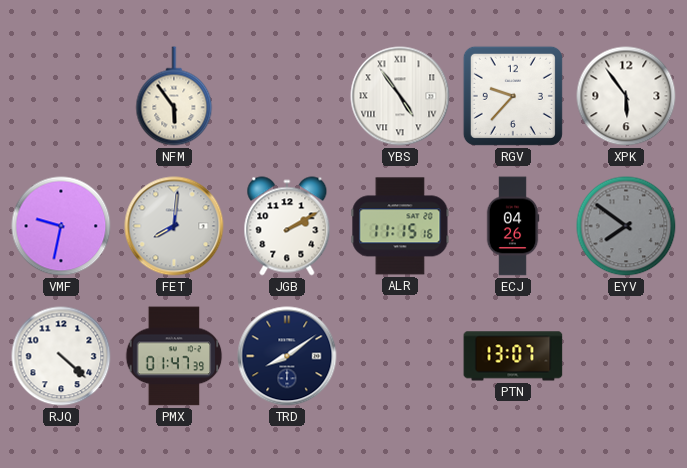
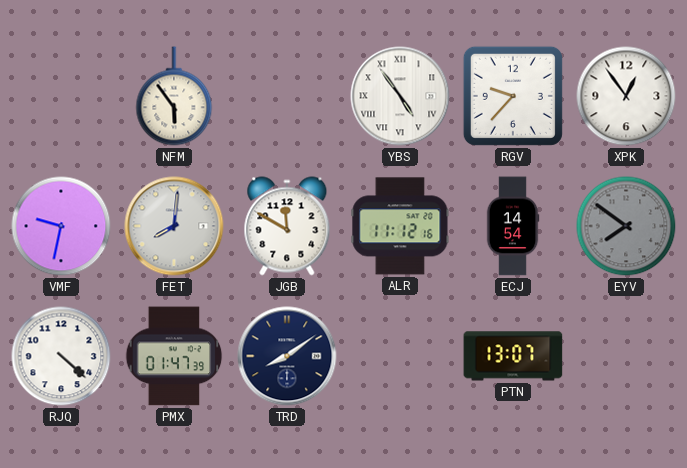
XPK: 5:54 -> 12:54
JGB: 2:10 -> 11:50
ALR: 11:15 -> 11:12
ECJ: 04:26 -> 14:54
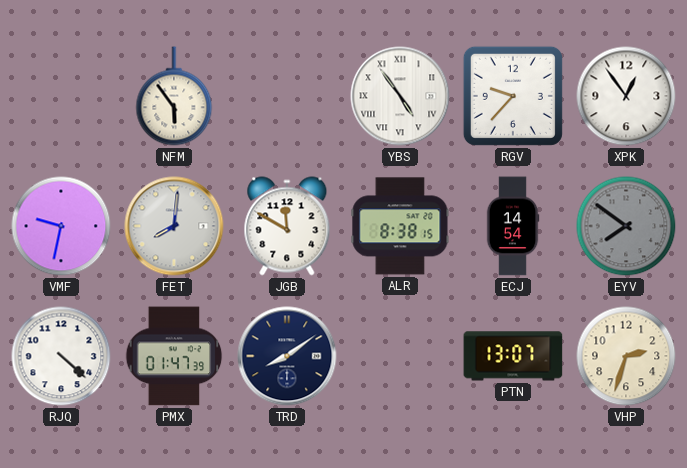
ALR: 11:12 -> 8:38
VHP: none -> 2:33
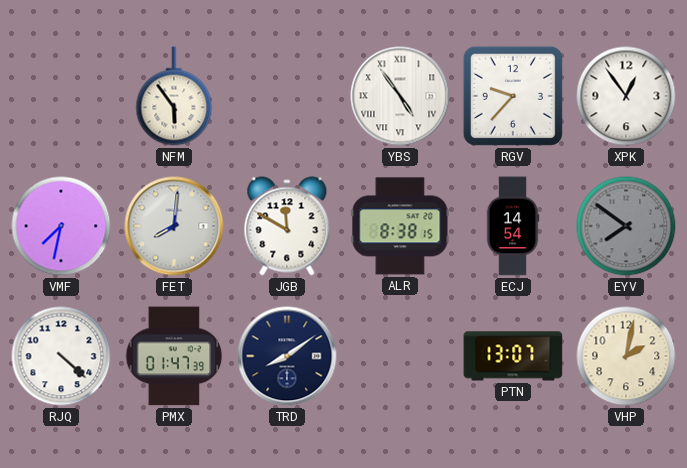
VMF: 9:32 -> 7:32
VHP: 2:33 -> 2:02
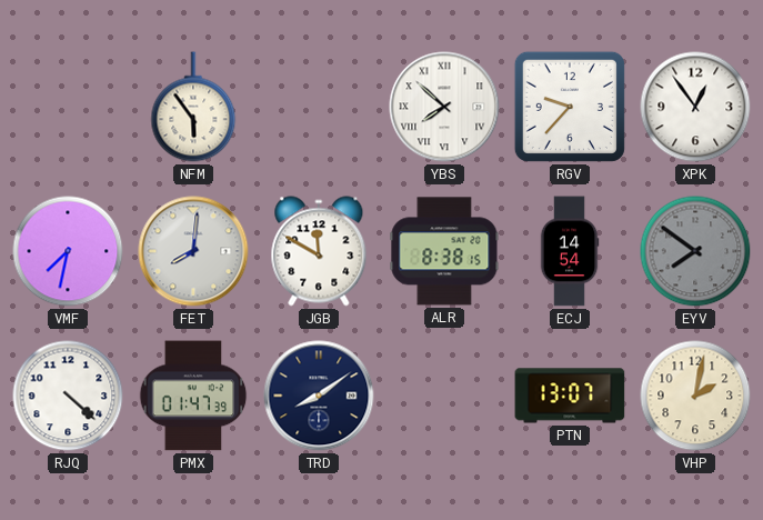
YBS: 4:54 -> 7:52
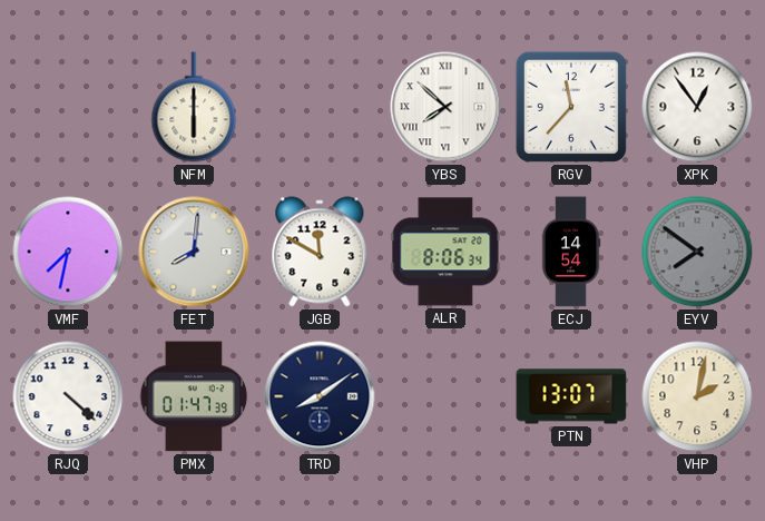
NFM: 5:54 -> 6:00
RGV: 9:37 -> 11:37
ALR: 8:38 -> 8:06
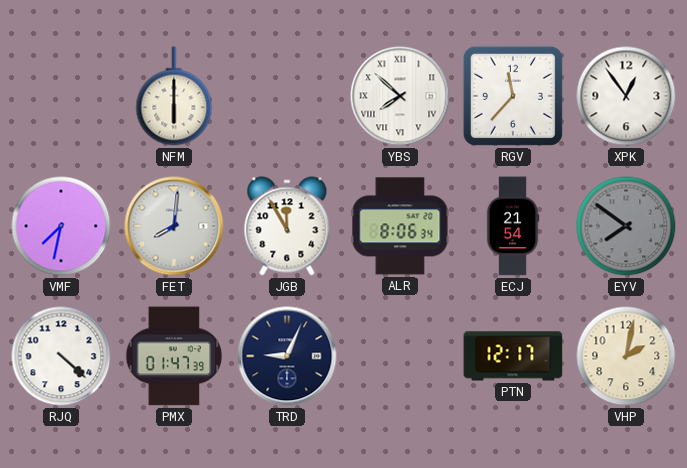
JGB: 11:50 -> 11:55
ECJ: 14:54 -> 21:54
TRD: 8:09 -> 9:04
PTN: 13:07 -> 12:17
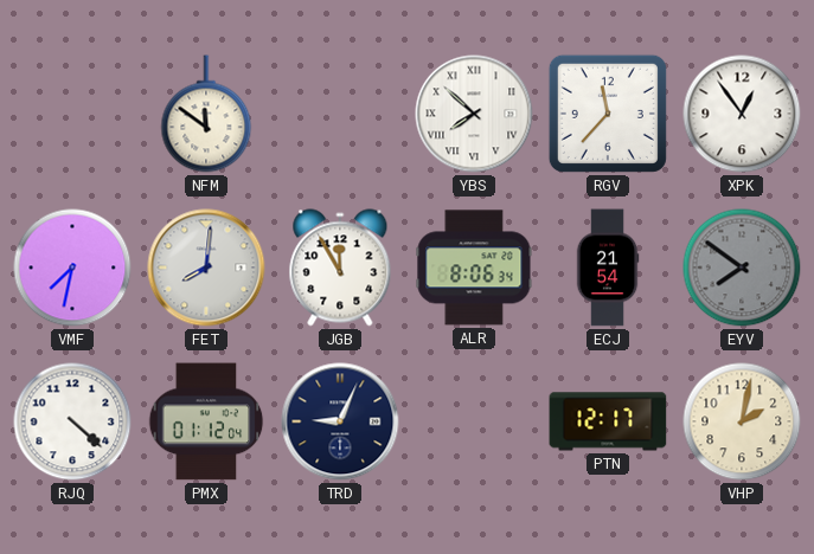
NFM: 6:00 -> 11:51
PMX: 01:47 -> 01:12
